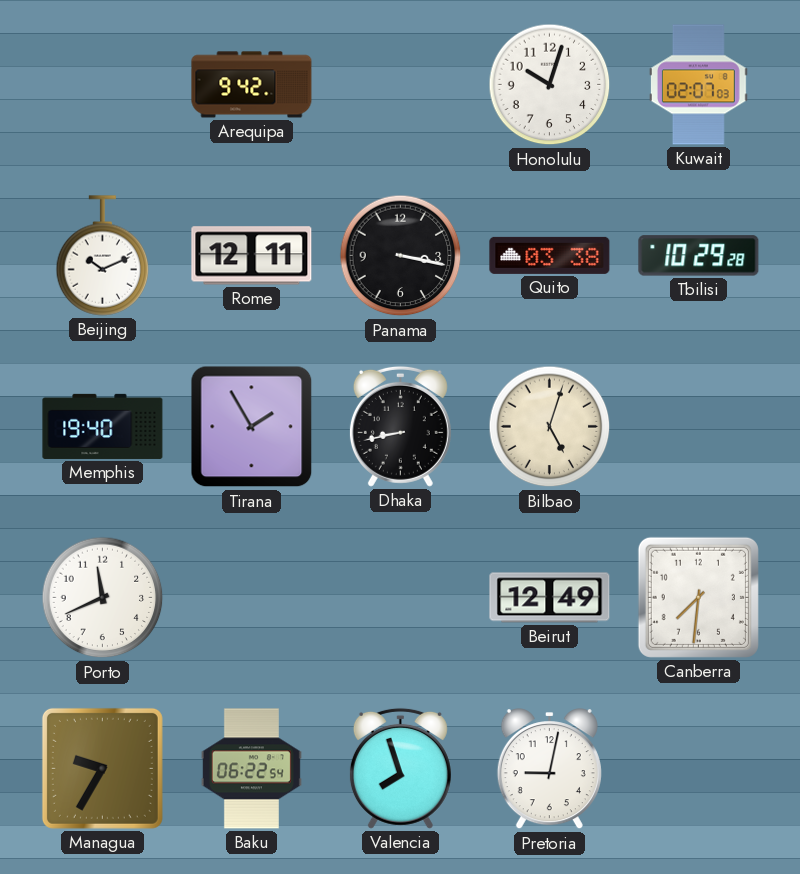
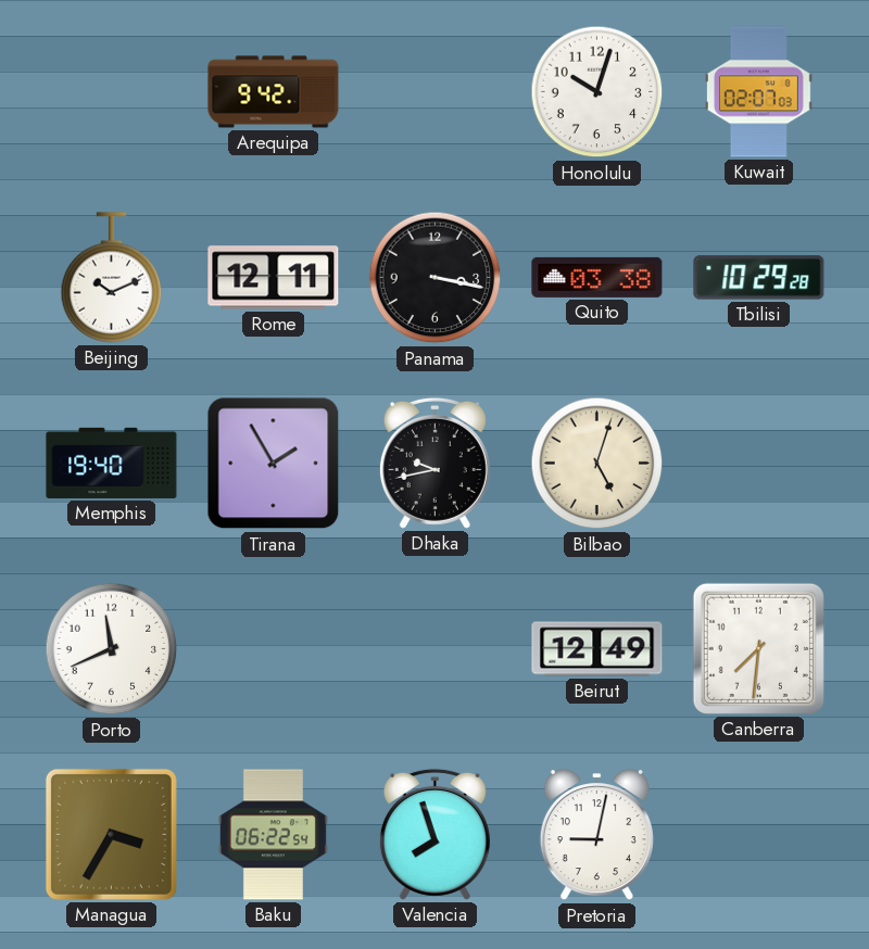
Dhaka: 8:43 -> 9:43
Managua: 9:35 -> 3:35
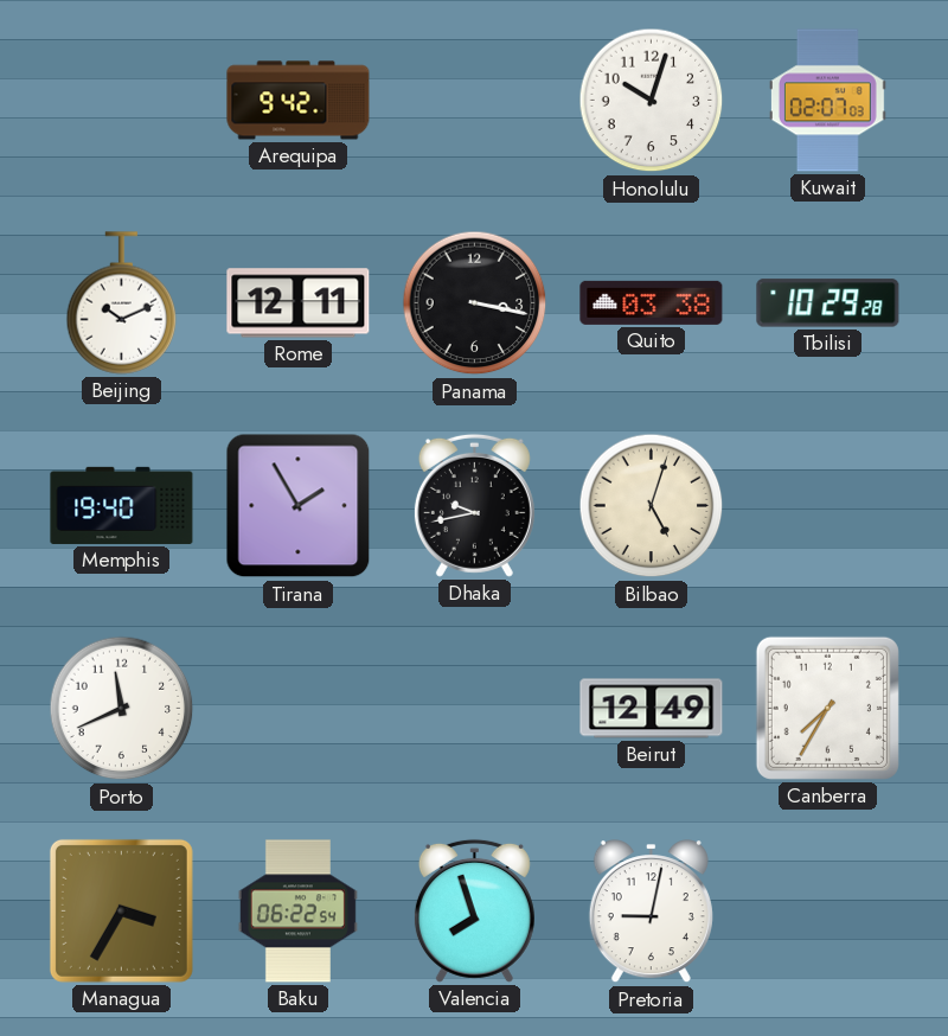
Canberra: 7:31 -> 7:35
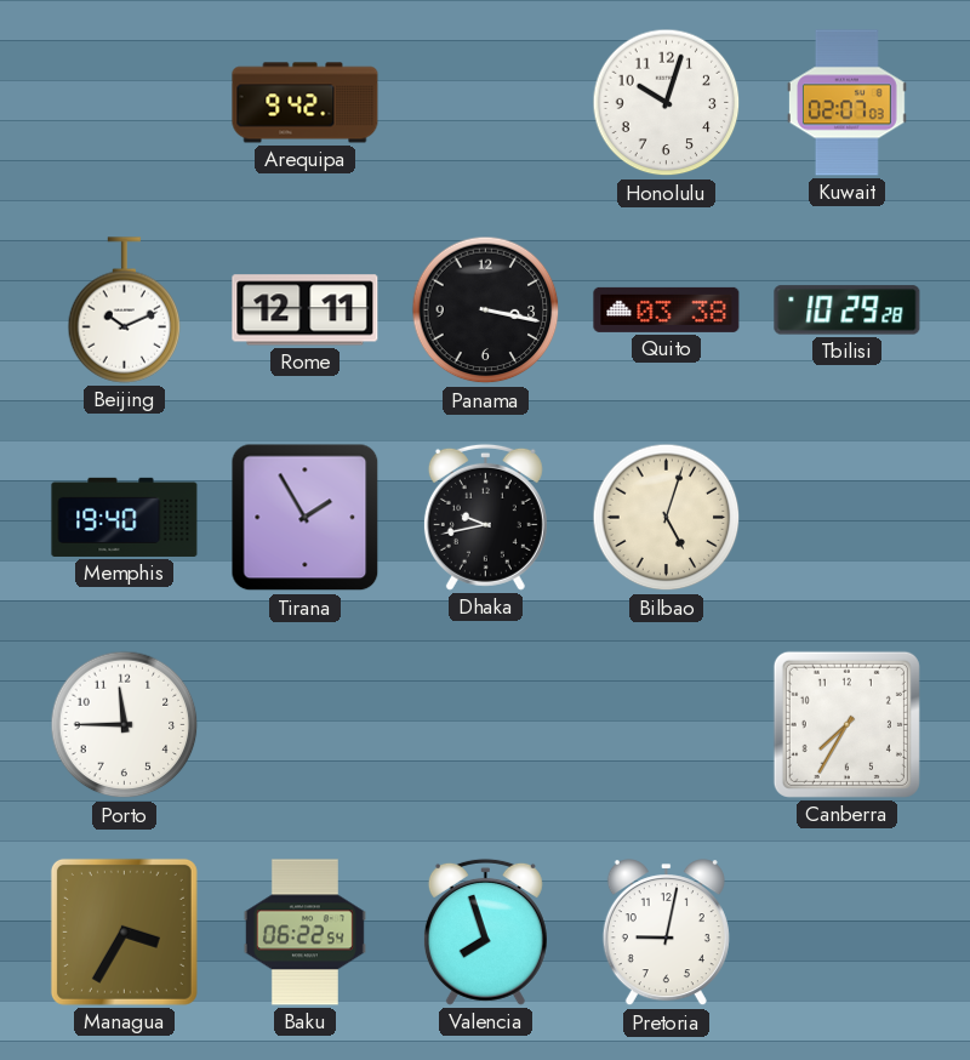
Porto: 11:41 -> 11:45
Beirut: 12:49 -> none
